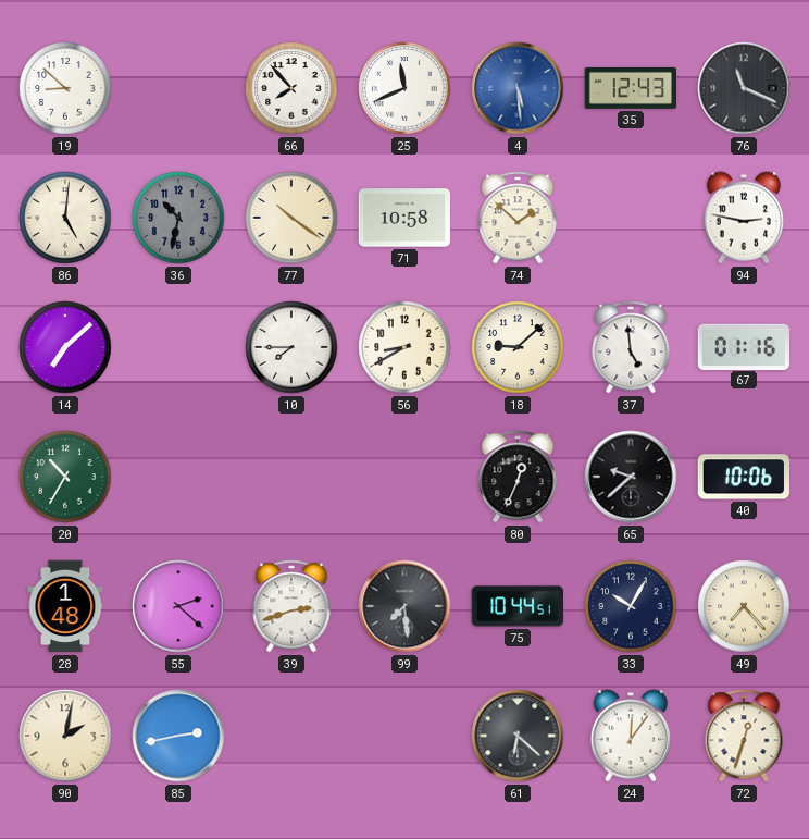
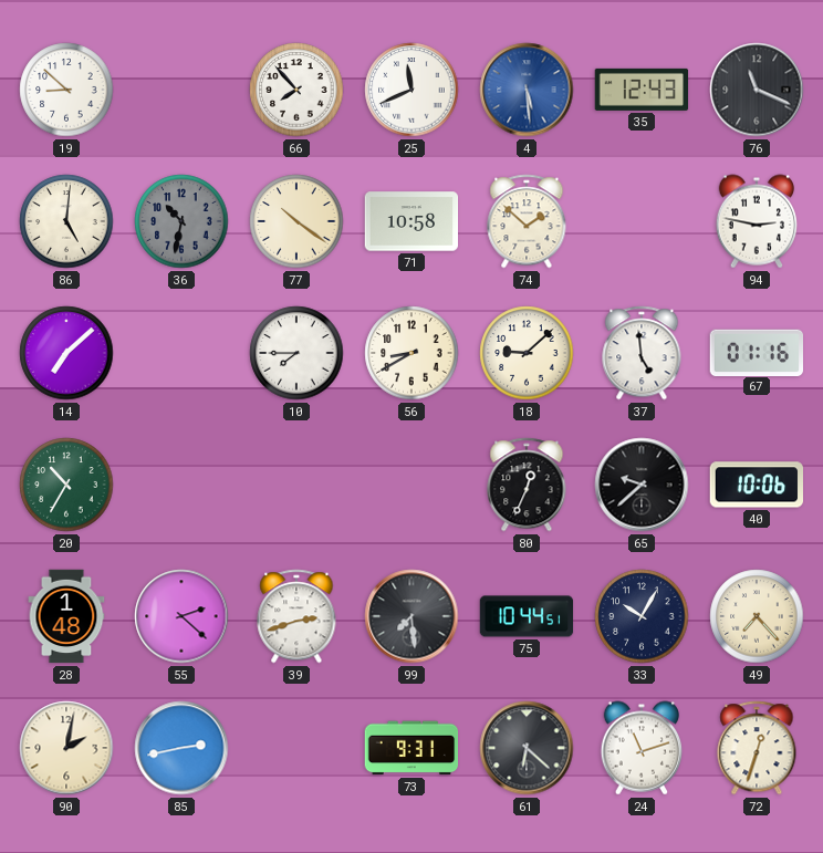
73: none -> 9:31
24: 12:06 -> 11:12
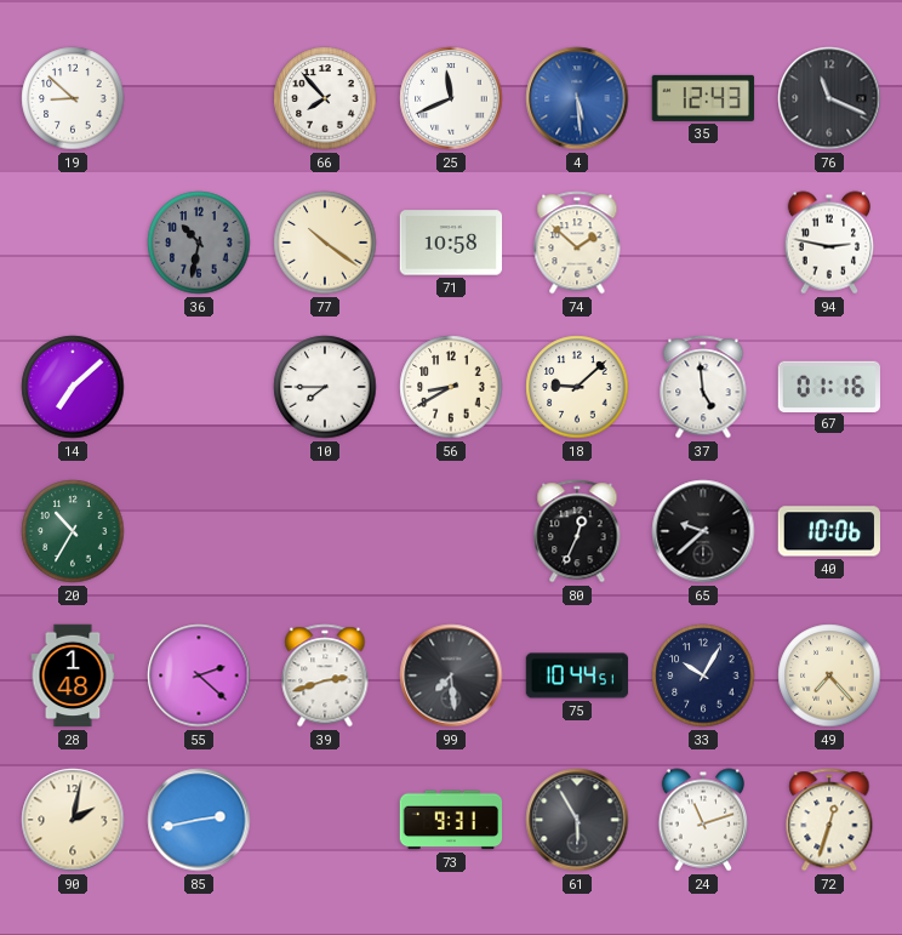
86: 5:01 -> none
61: 6:22 -> 5:55
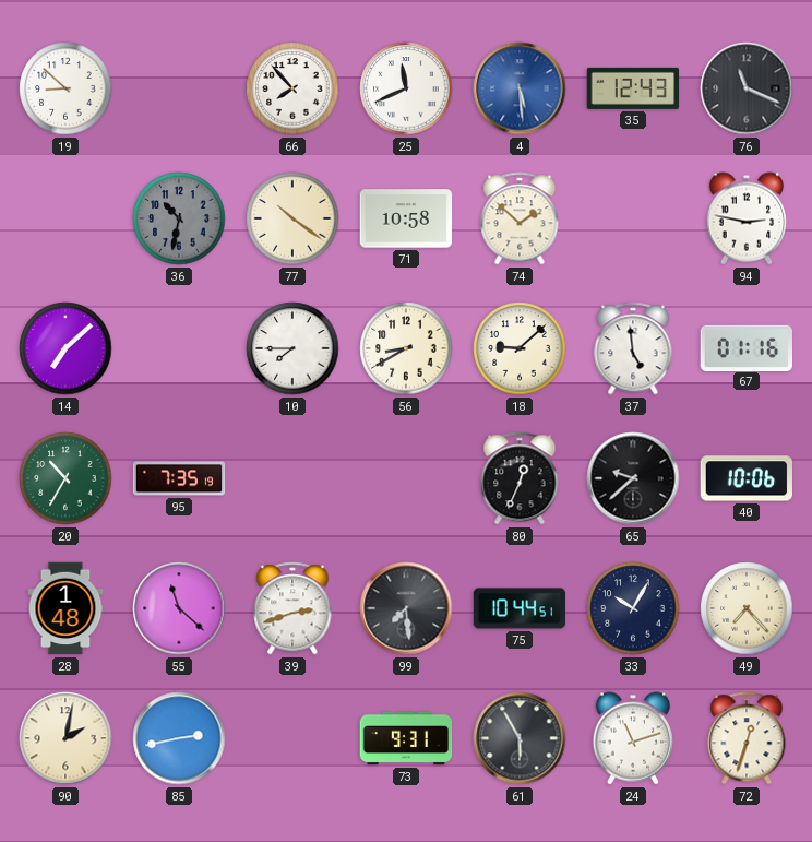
95: none -> 7:35
55: 2:22 -> 11:22
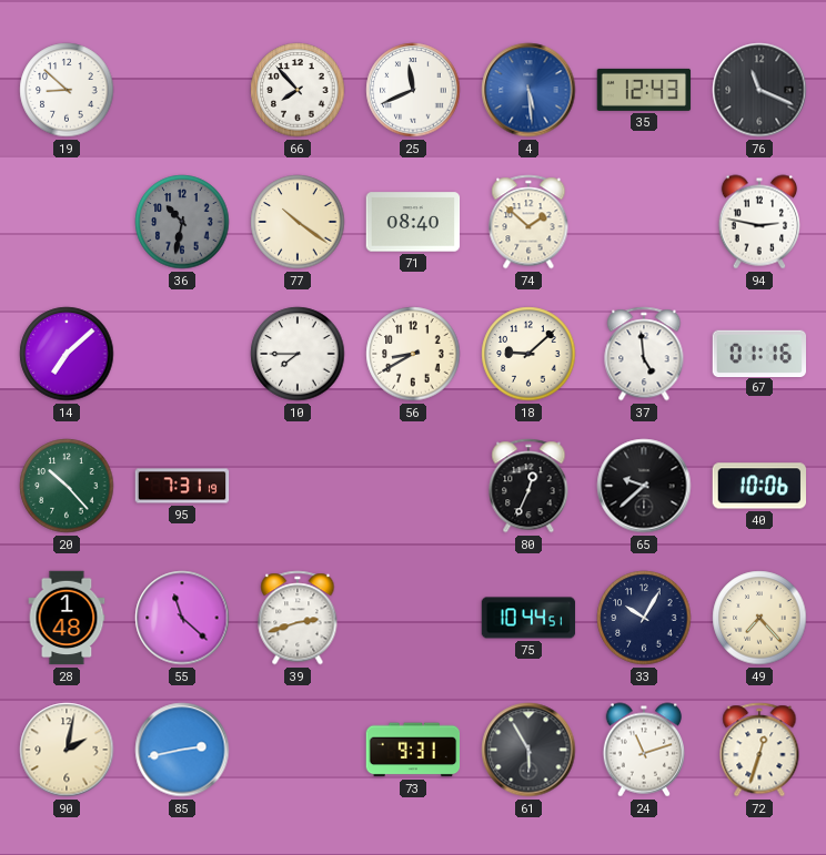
71: 10:58 -> 08:40
20: 10:35 -> 10:23
95: 7:35 -> 7:31
99: 7:29 -> none
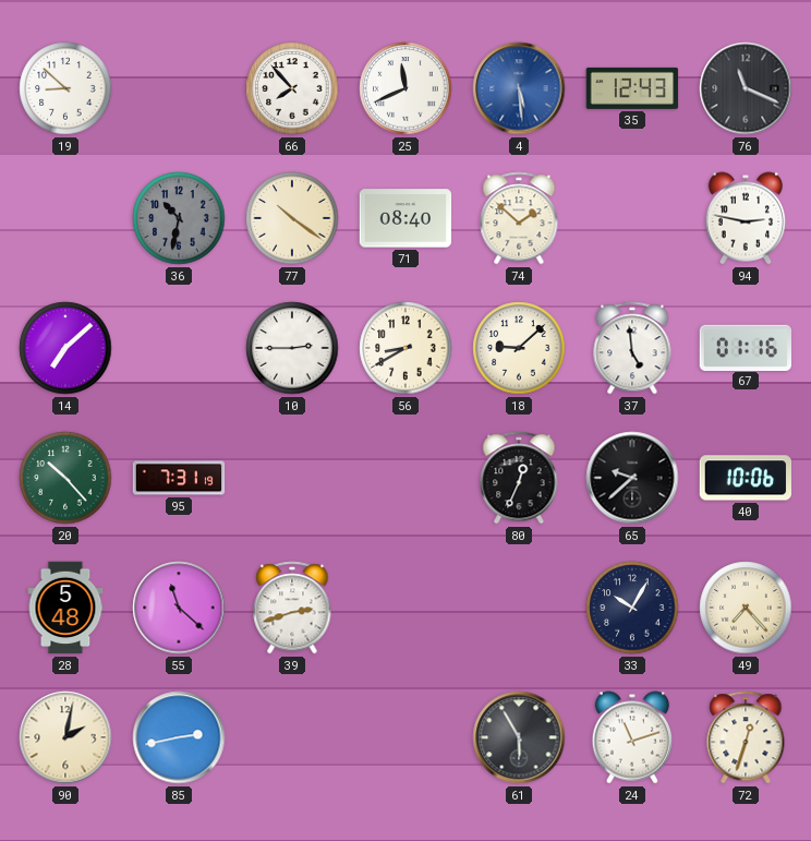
10: 7:45 -> 2:45
28: 1:48 -> 5:48
75: 10:44 -> none
73: 9:31 -> none
